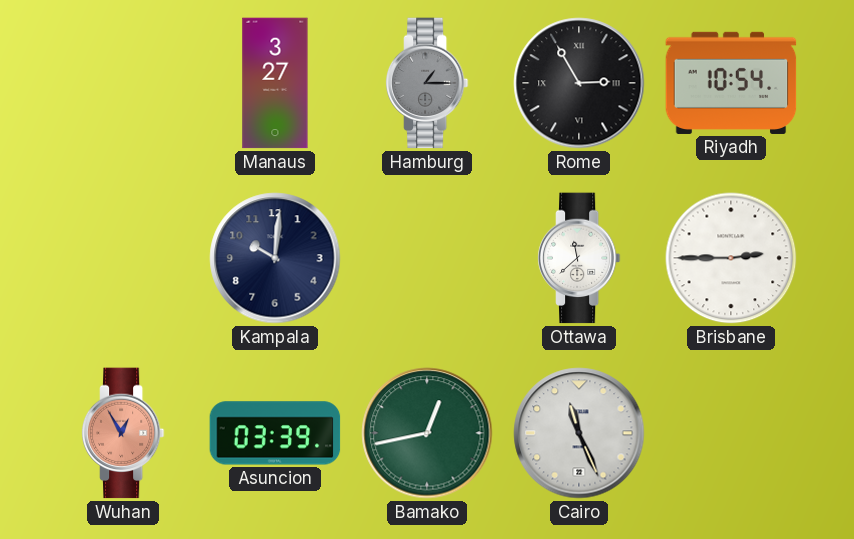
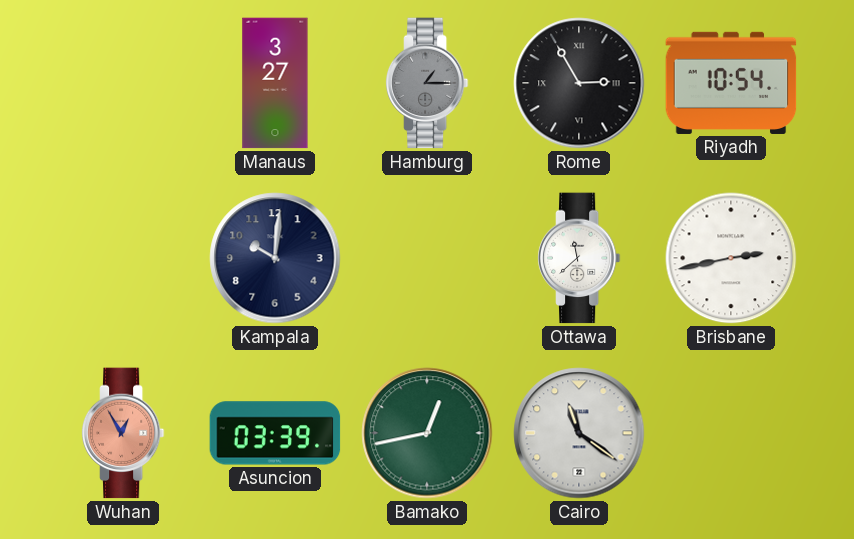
Brisbane: 2:45 -> 2:43
Cairo: 11:26 -> 11:21
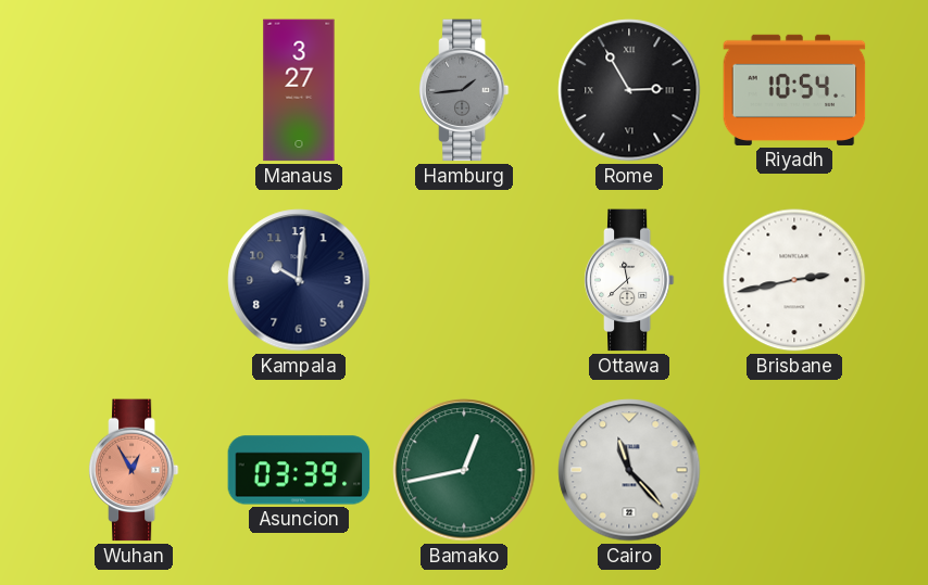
Hamburg: 1:15 -> 1:44
Cairo: 11:21 -> 11:23
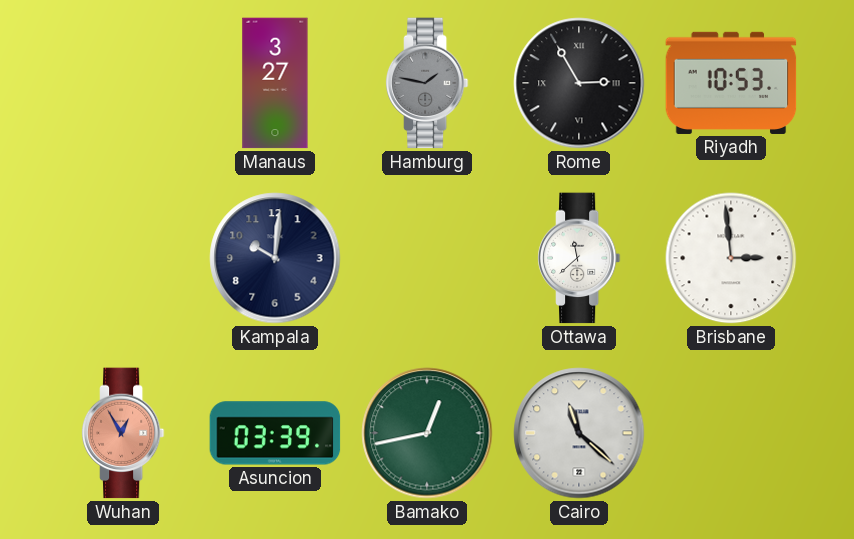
Hamburg: 1:44 -> 1:47
Riyadh: 10:54 -> 10:53
Brisbane: 2:43 -> 2:59
Cairo: 11:23 -> 11:22
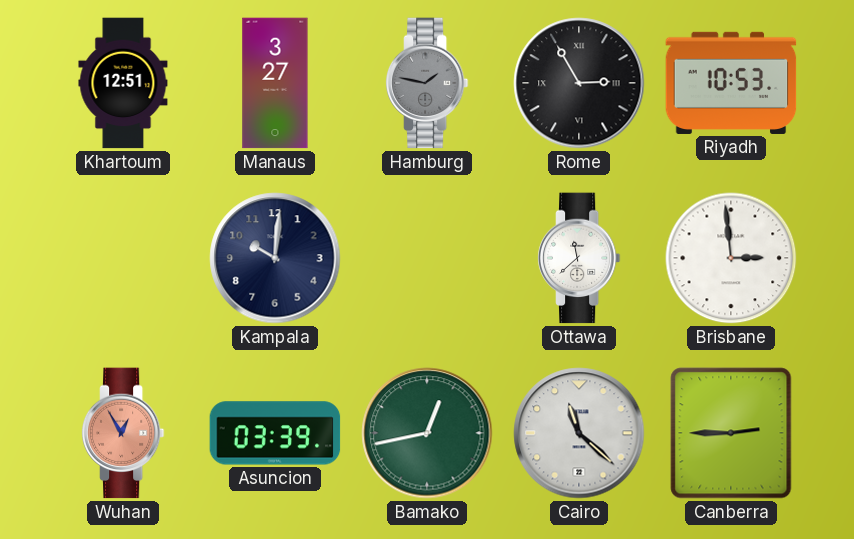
Khartoum: none -> 12:51
Canberra: none -> 2:45
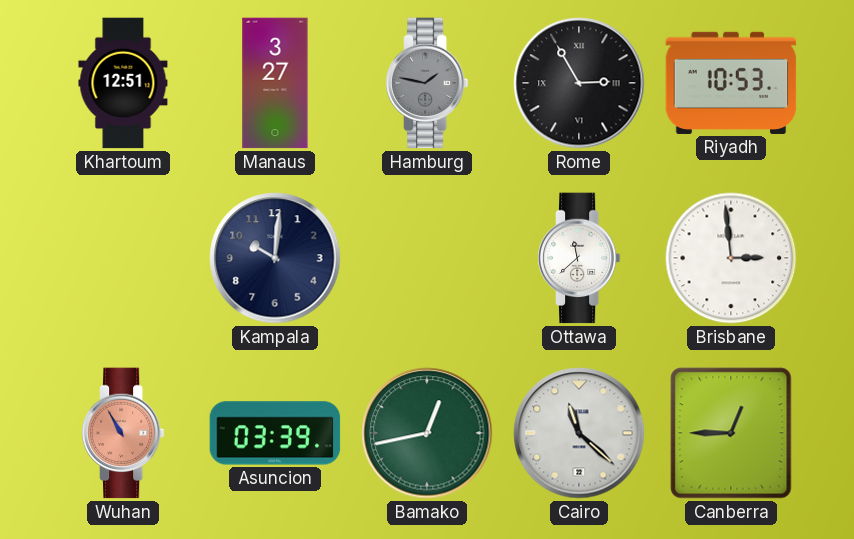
Wuhan: 12:55 -> 10:55
Canberra: 2:45 -> 12:45
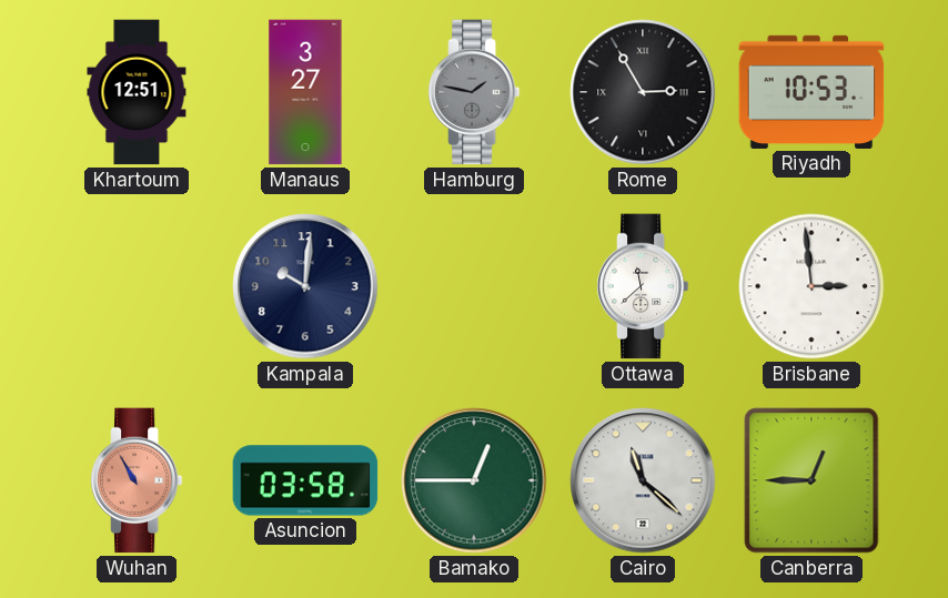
Asuncion: 03:39 -> 03:58
Bamako: 12:43 -> 12:45
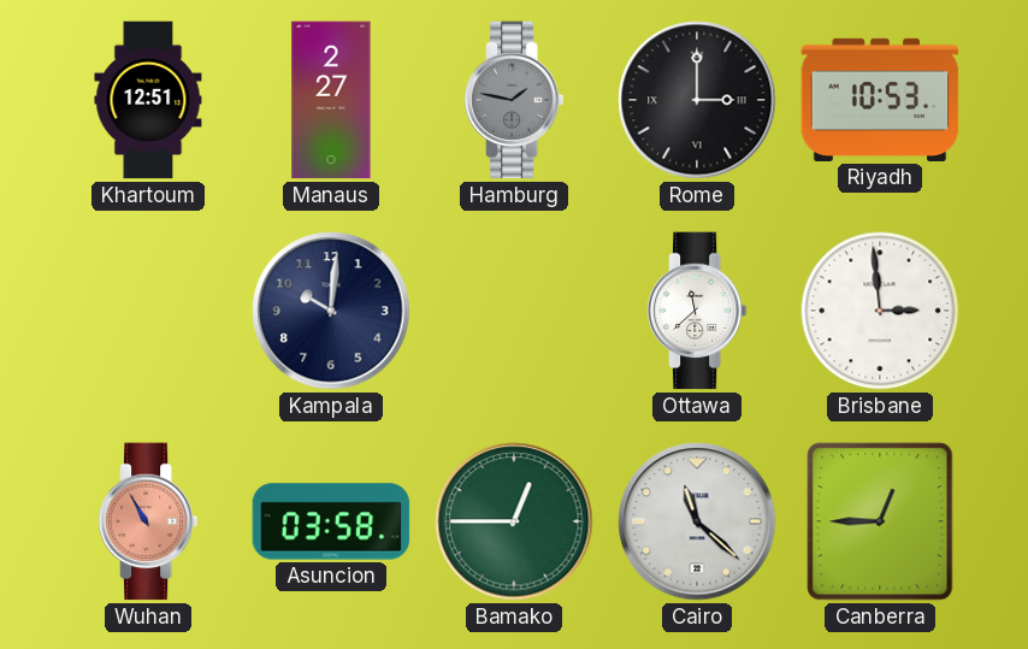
Manaus: 3:27 -> 2:27
Rome: 2:55 -> 3:00
